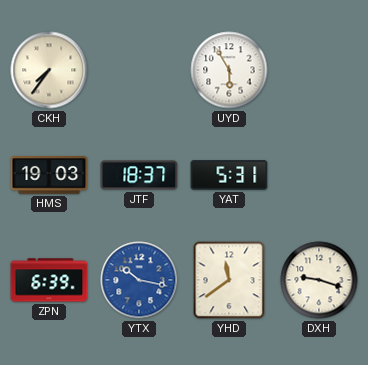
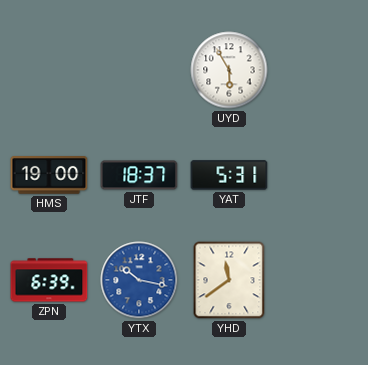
CKH: 7:36 -> none
HMS: 19:03 -> 19:00
DXH: 9:18 -> none
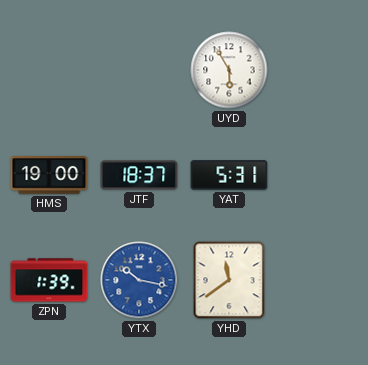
ZPN: 6:39 -> 1:39
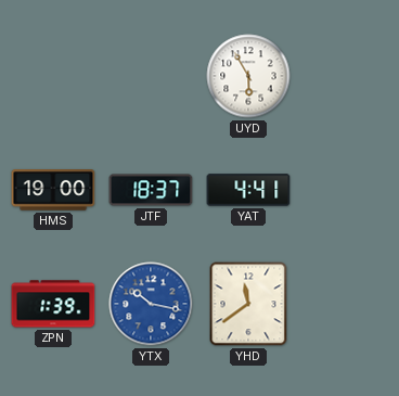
YAT: 5:31 -> 4:41
